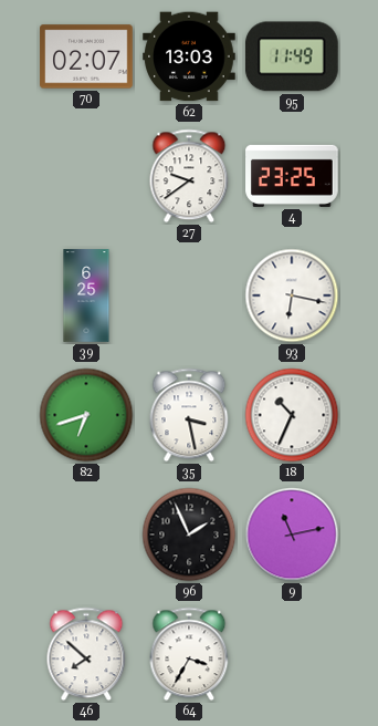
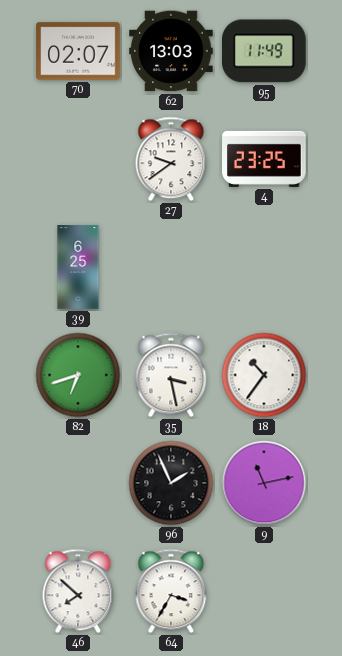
93: 6:17 -> none
18: 10:34 -> 10:36
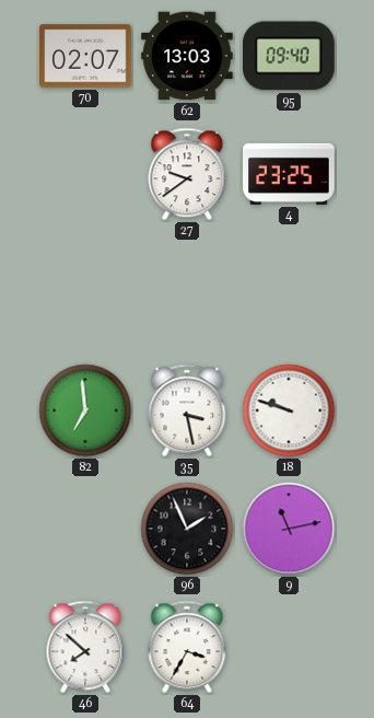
95: 11:49 -> 09:40
39: 6:25 -> none
82: 6:42 -> 6:59
18: 10:36 -> 9:48
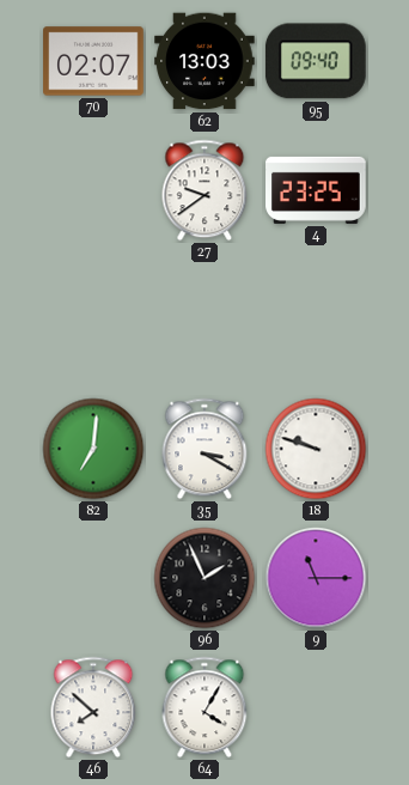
82: 6:59 -> 7:01
35: 3:28 -> 3:20
9: 11:13 -> 11:15
64: 3:35 -> 4:05
